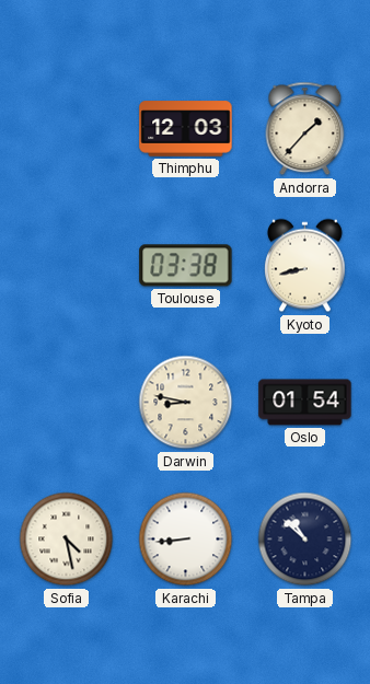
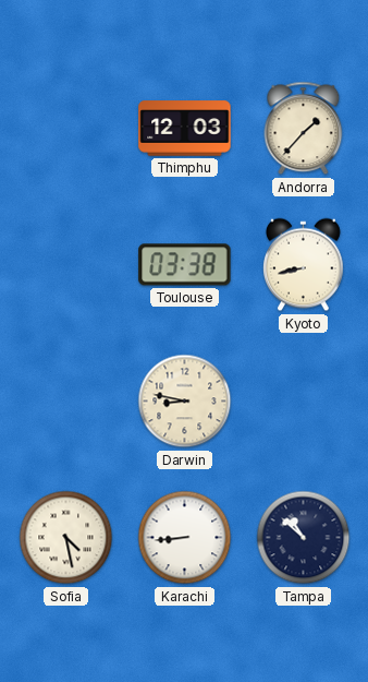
Oslo: 01:54 -> none
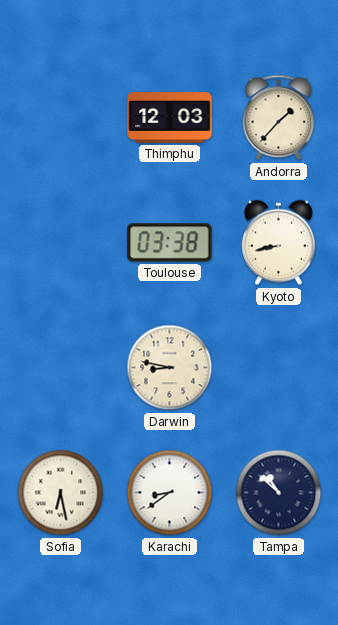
Sofia: 4:28 -> 6:28
Karachi: 8:44 -> 8:39
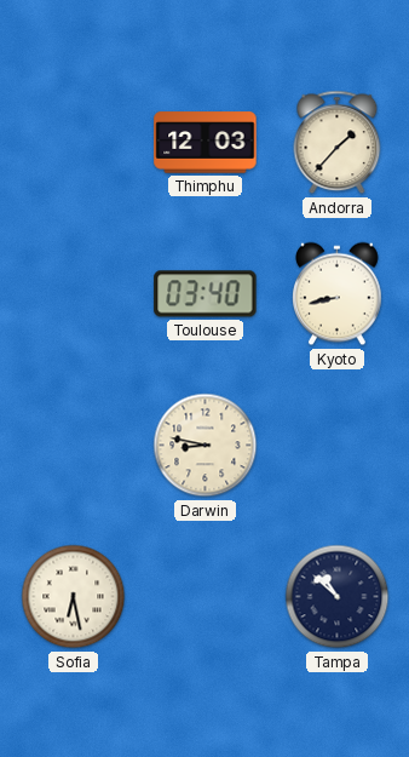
Toulouse: 03:38 -> 03:40
Karachi: 8:39 -> none
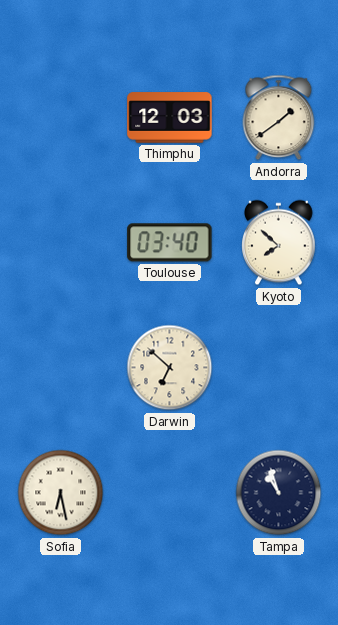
Andorra: 1:37 -> 1:39
Kyoto: 8:43 -> 7:52
Darwin: 8:47 -> 6:52
Tampa: 10:52 -> 10:57
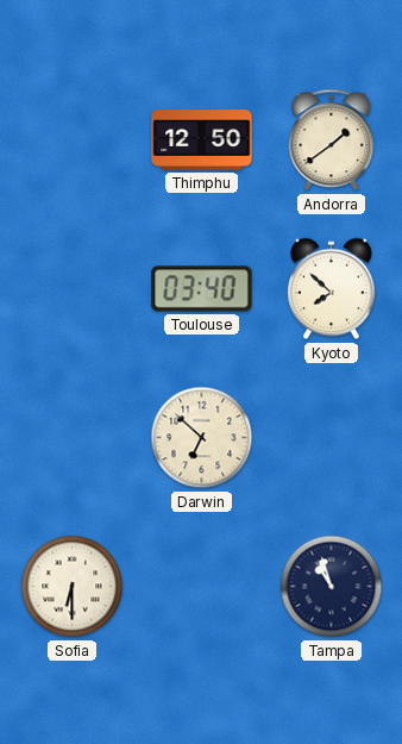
Thimphu: 12:03 -> 12:50
Sofia: 6:28 -> 6:30
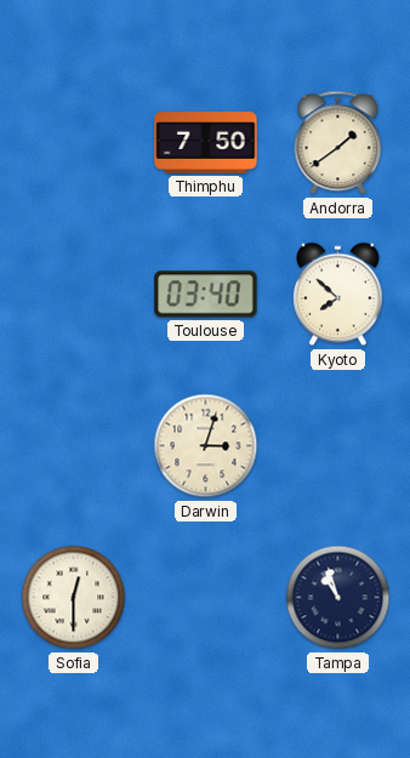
Thimphu: 12:50 -> 7:50
Darwin: 6:52 -> 3:03
Sofia: 6:30 -> 12:30
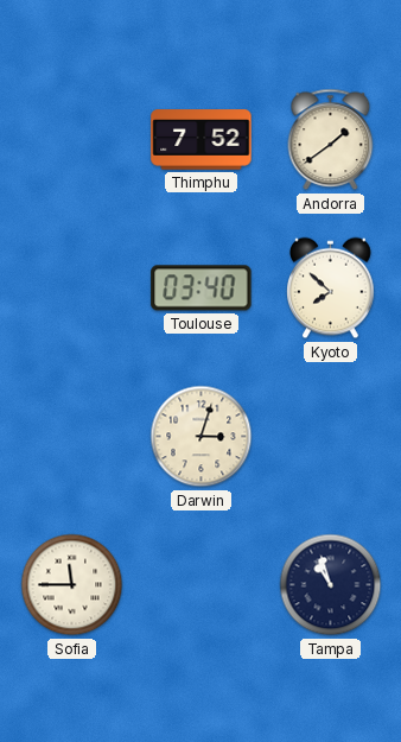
Thimphu: 7:50 -> 7:52
Sofia: 12:30 -> 11:45
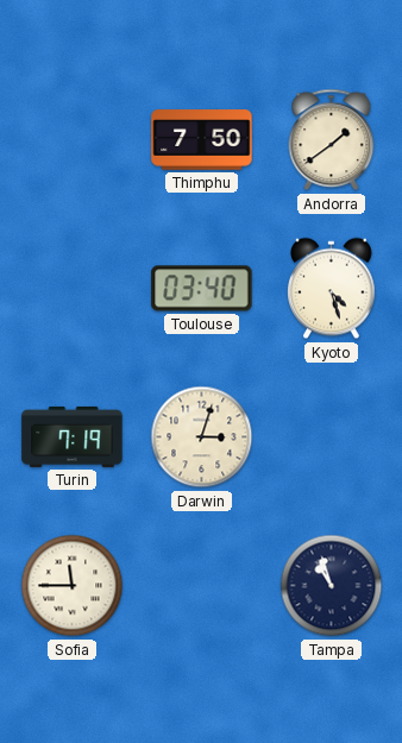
Thimphu: 7:52 -> 7:50
Kyoto: 7:52 -> 4:27
Turin: none -> 7:19
